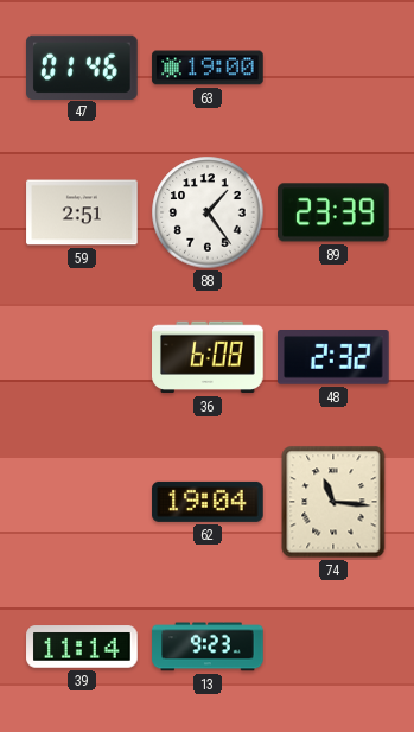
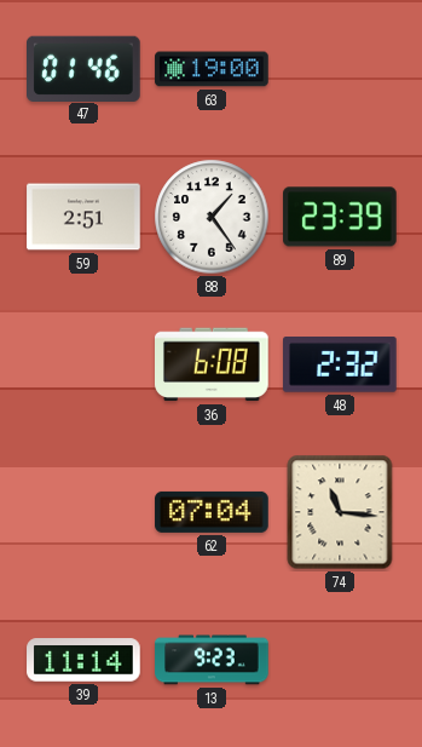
62: 19:04 -> 07:04
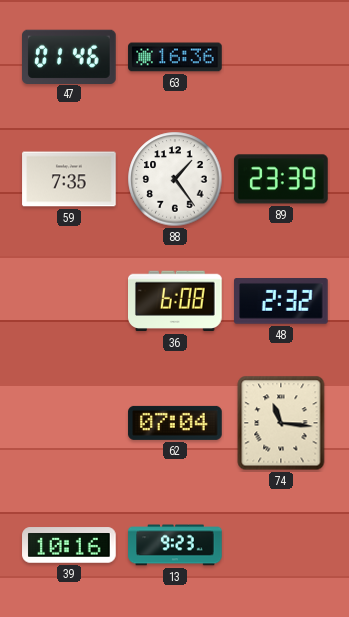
63: 19:00 -> 16:36
59: 2:51 -> 7:35
39: 11:14 -> 10:16
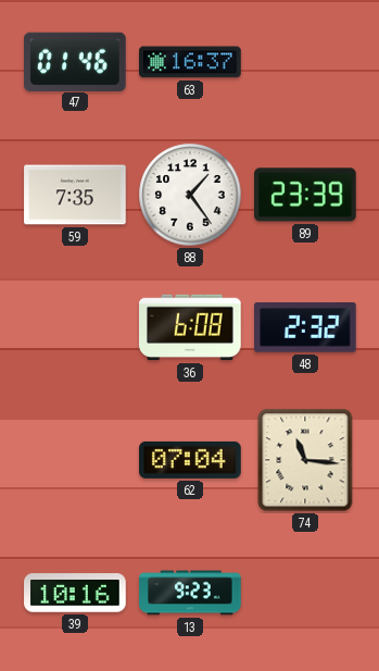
63: 16:36 -> 16:37
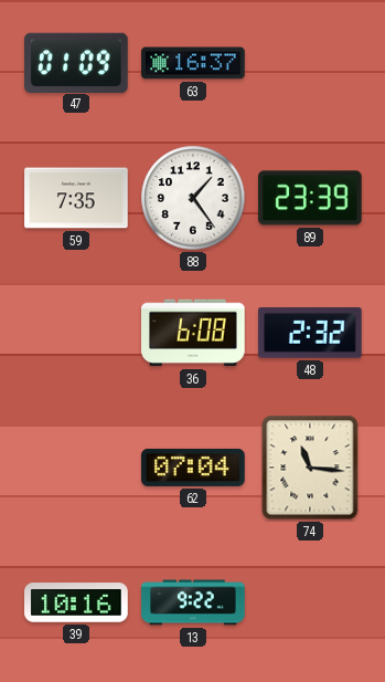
47: 01:46 -> 01:09
13: 9:23 -> 9:22
